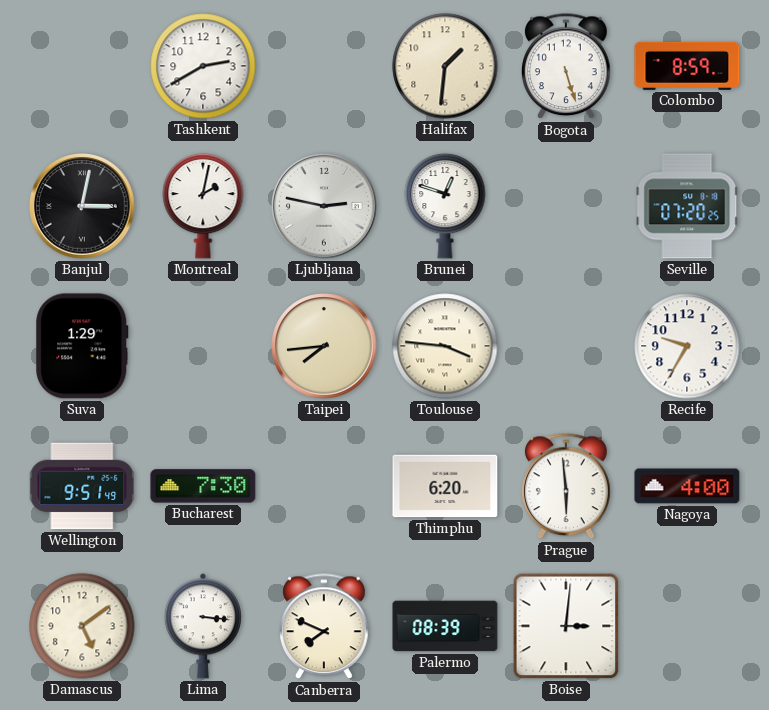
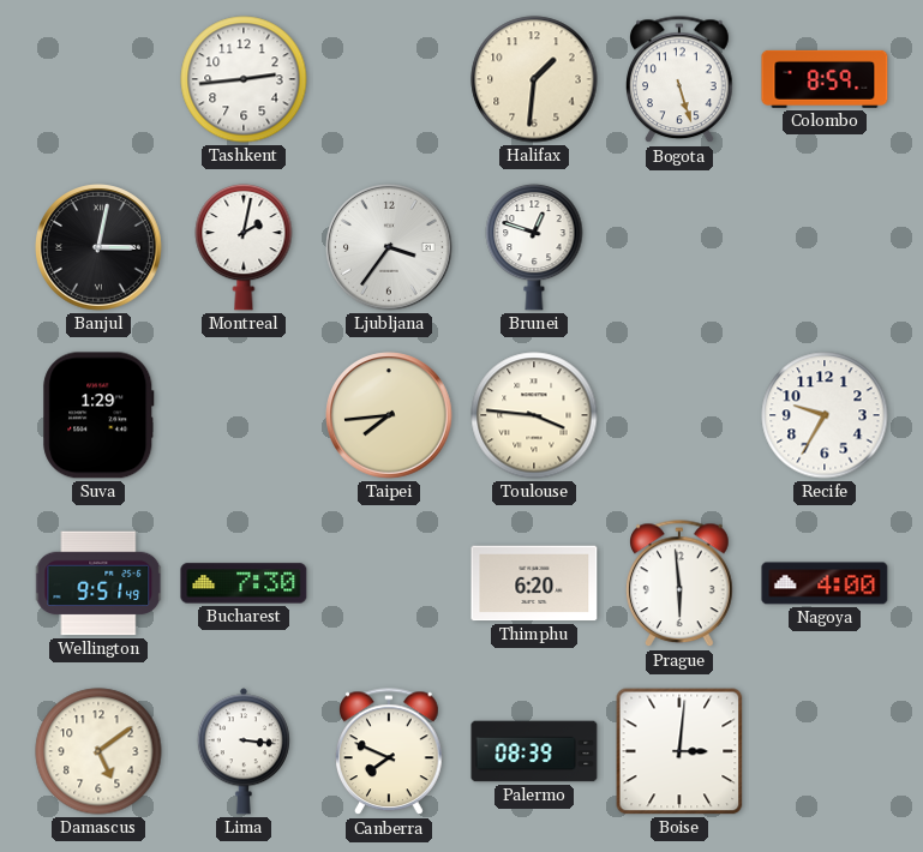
Tashkent: 2:40 -> 2:44
Ljubljana: 2:47 -> 3:36
Seville: 07:20 -> none
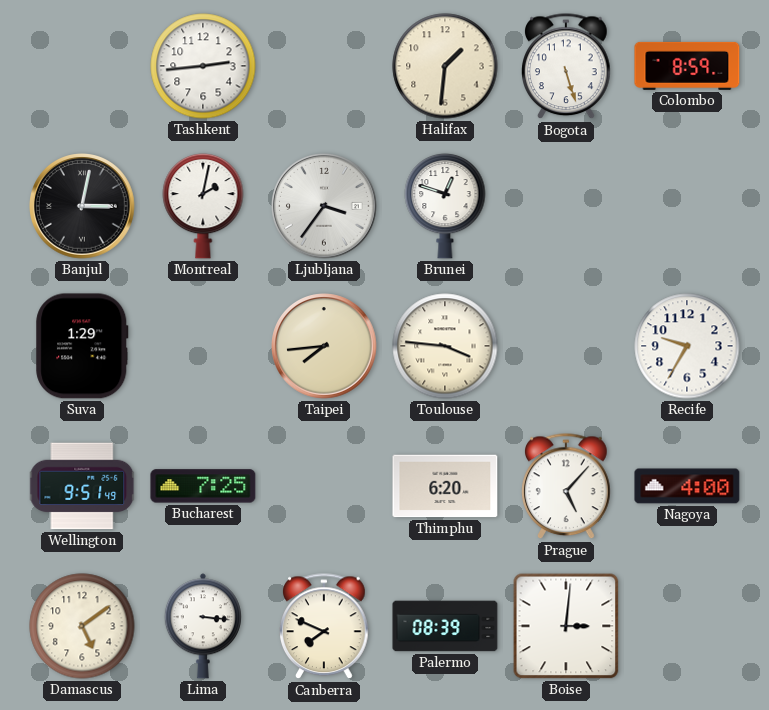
Bucharest: 7:30 -> 7:25
Prague: 5:59 -> 5:07
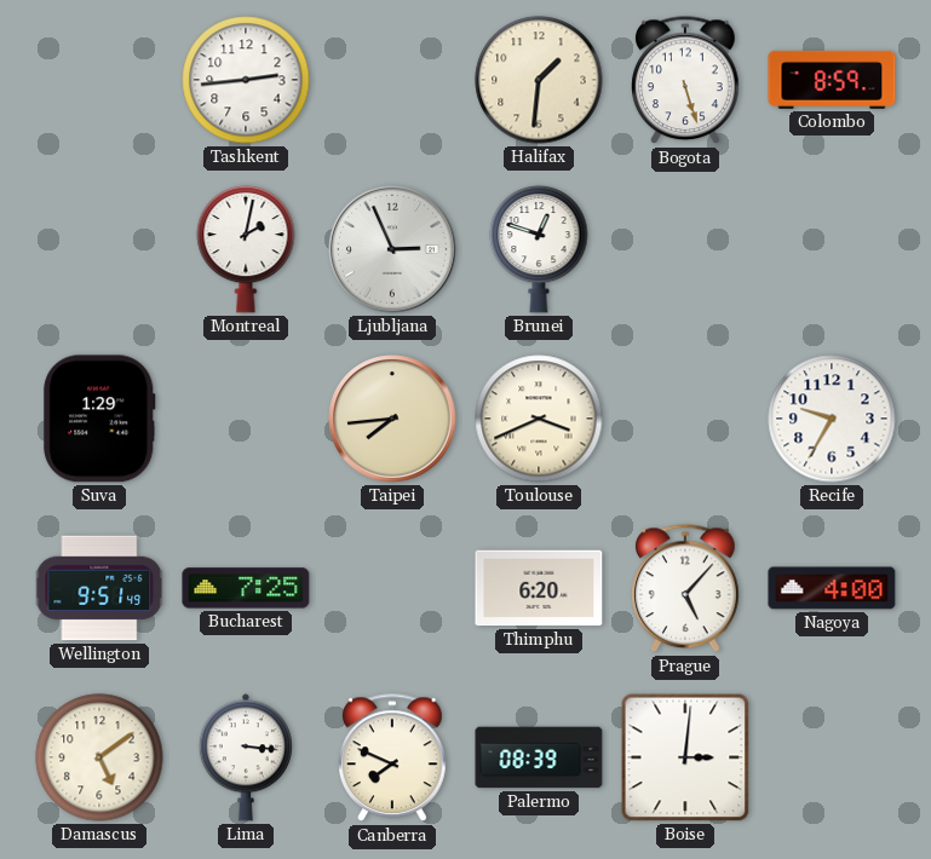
Banjul: 3:02 -> none
Ljubljana: 3:36 -> 2:56
Toulouse: 3:46 -> 3:41
